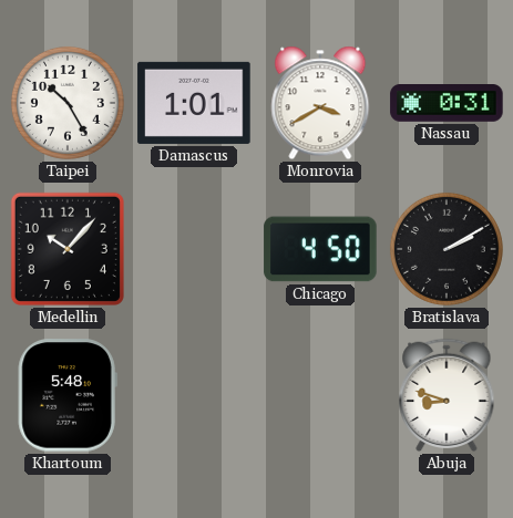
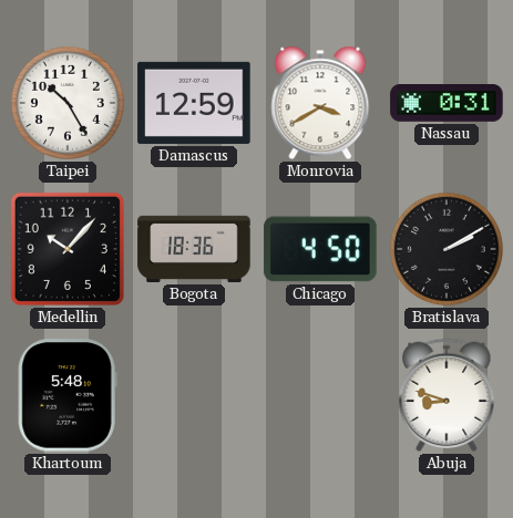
Damascus: 1:01 -> 12:59
Bogota: none -> 18:36
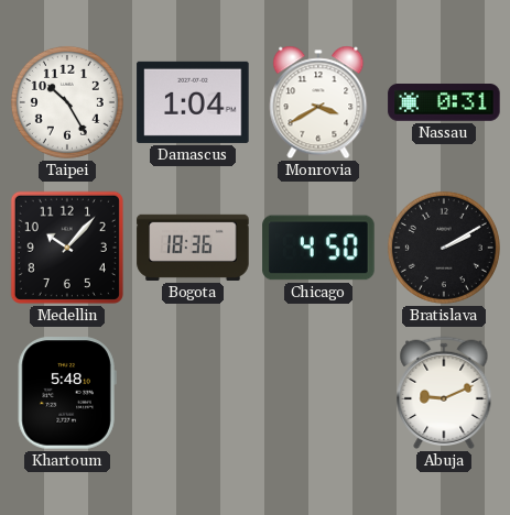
Damascus: 12:59 -> 1:04
Abuja: 8:48 -> 9:11
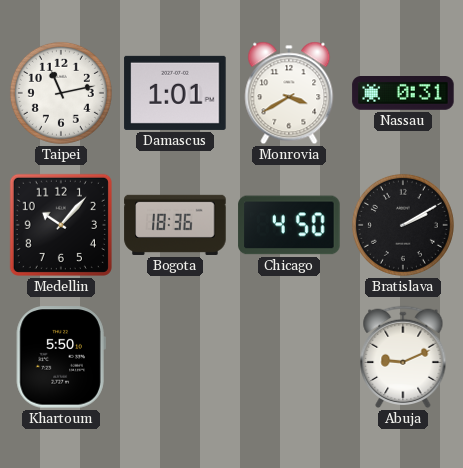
Taipei: 10:25 -> 11:13
Damascus: 1:04 -> 1:01
Khartoum: 5:48 -> 5:50
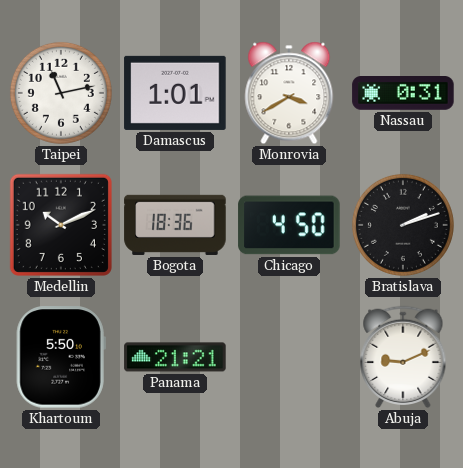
Medellin: 10:07 -> 10:11
Bratislava: 2:10 -> 2:12
Panama: none -> 21:21
